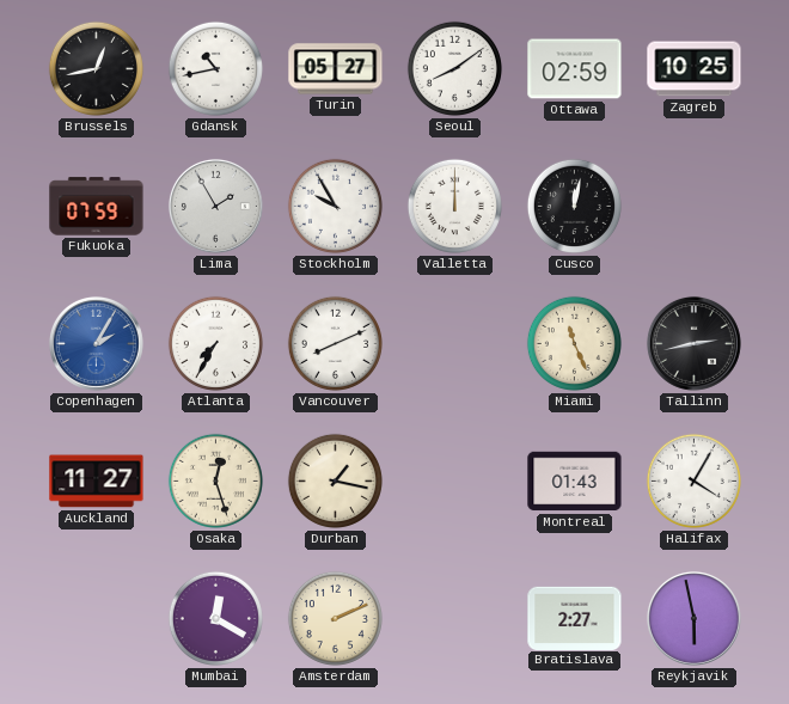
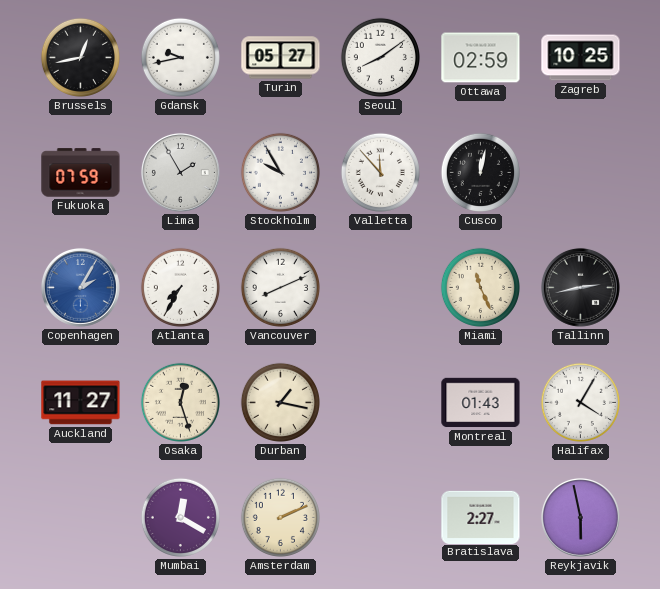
Gdansk: 10:43 -> 9:43
Valletta: 12:00 -> 11:53
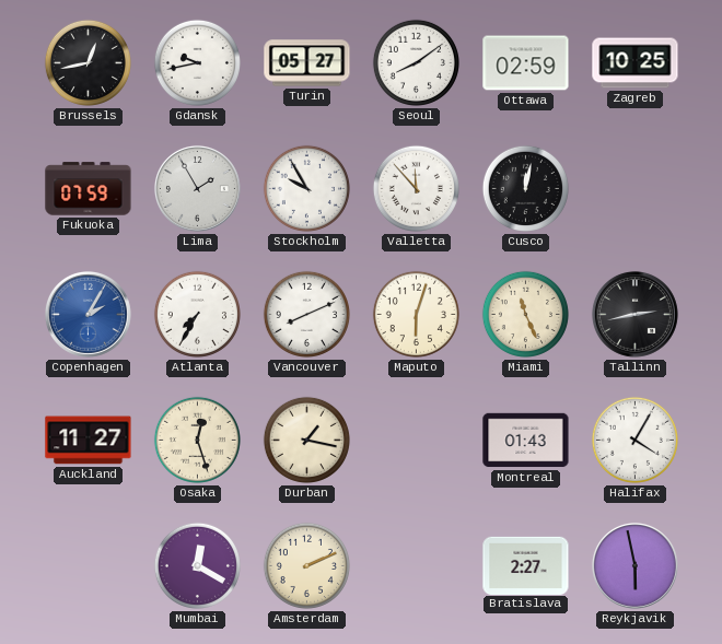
Maputo: none -> 6:03
